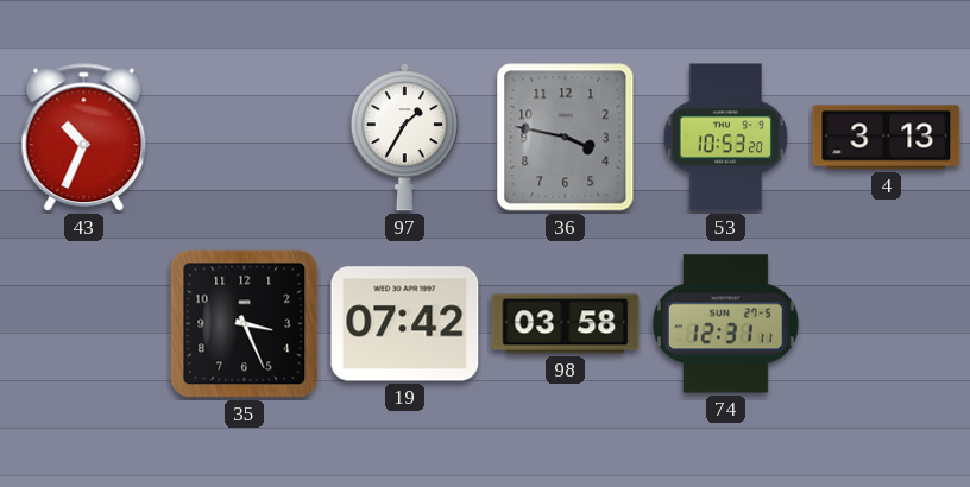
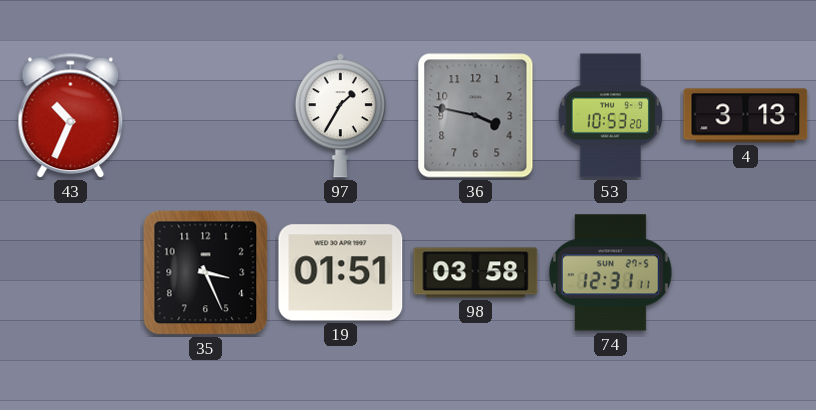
19: 07:42 -> 01:51
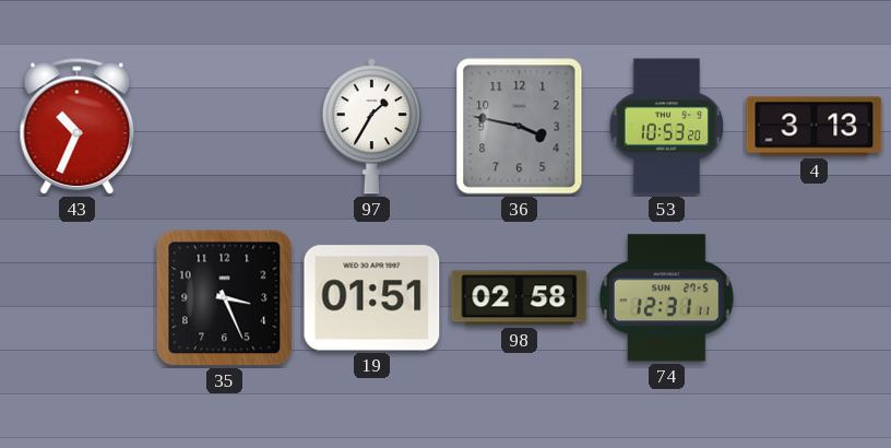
98: 03:58 -> 02:58
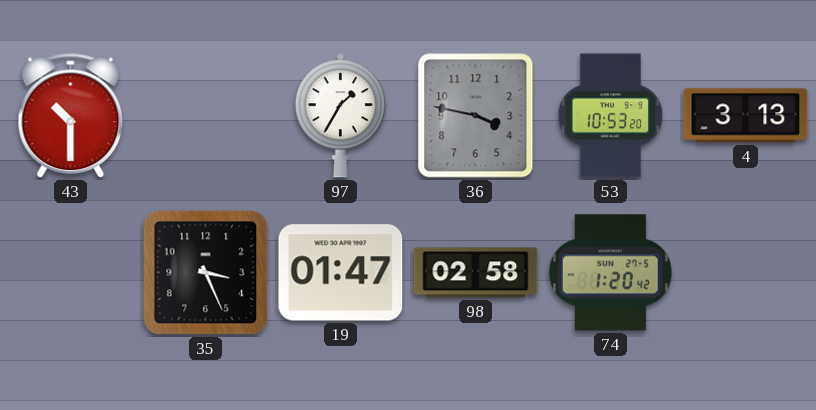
43: 10:34 -> 10:30
19: 01:51 -> 01:47
74: 12:31 -> 1:20
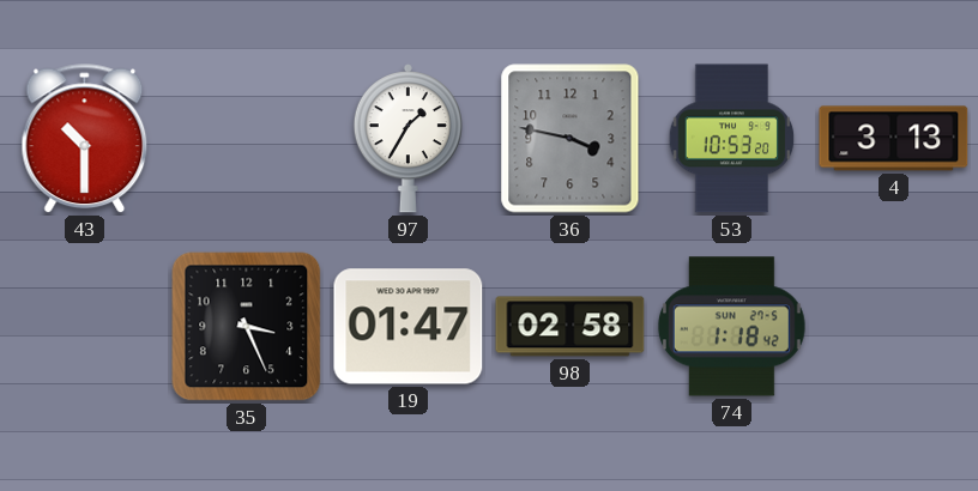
74: 1:20 -> 1:18
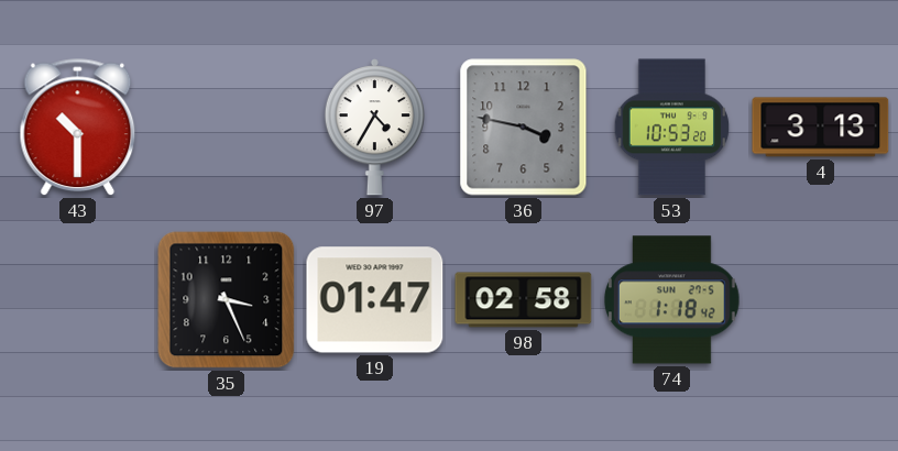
97: 1:35 -> 4:35
